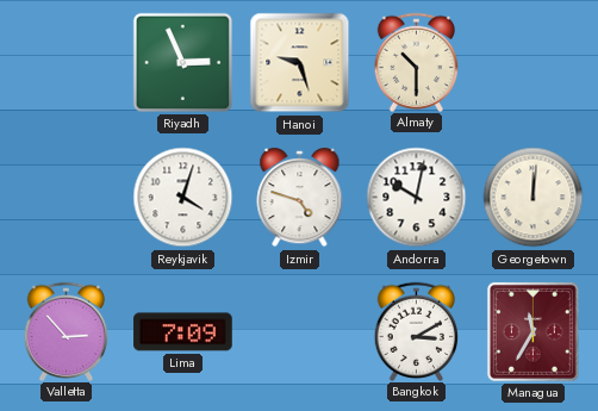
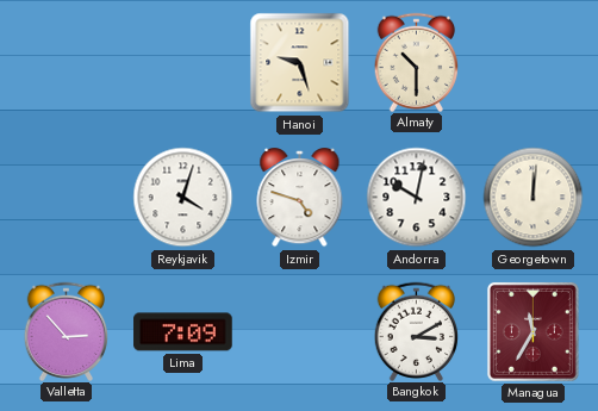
Riyadh: 2:56 -> none
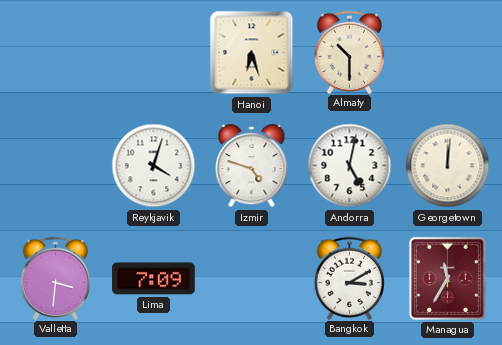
Hanoi: 9:27 -> 6:27
Andorra: 10:02 -> 5:02
Valletta: 2:53 -> 3:31
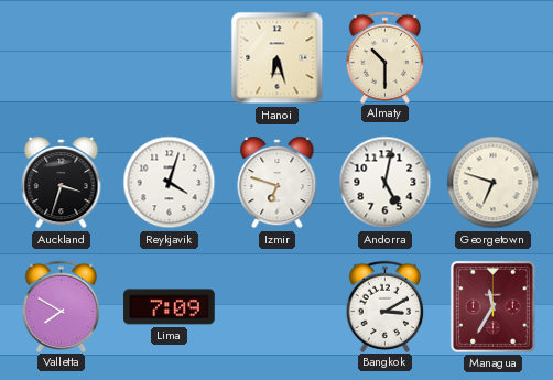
Auckland: none -> 3:33
Izmir: 4:48 -> 6:48
Georgetown: 12:01 -> 6:48
Valletta: 3:31 -> 7:50
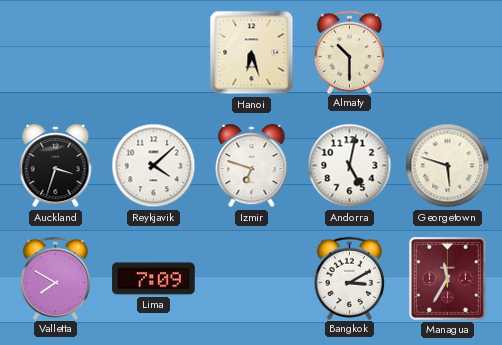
Reykjavik: 4:03 -> 4:08
Georgetown: 6:48 -> 5:48
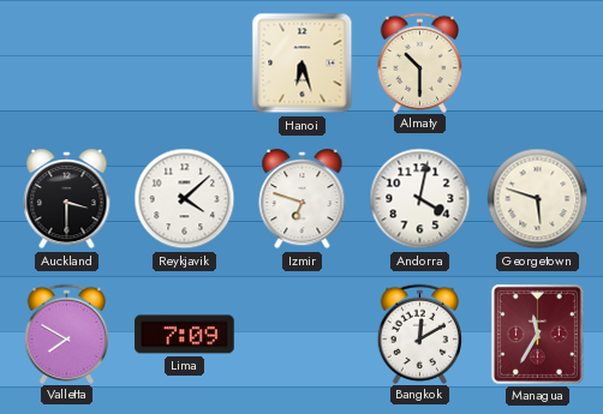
Auckland: 3:33 -> 3:30
Andorra: 5:02 -> 4:02
Bangkok: 3:10 -> 12:10
